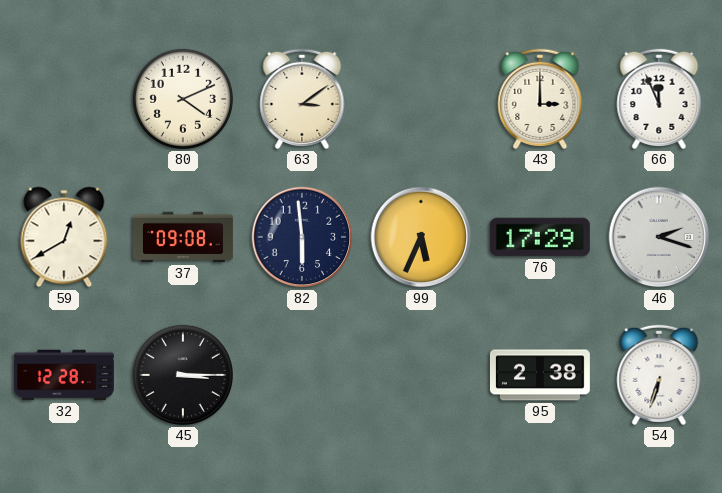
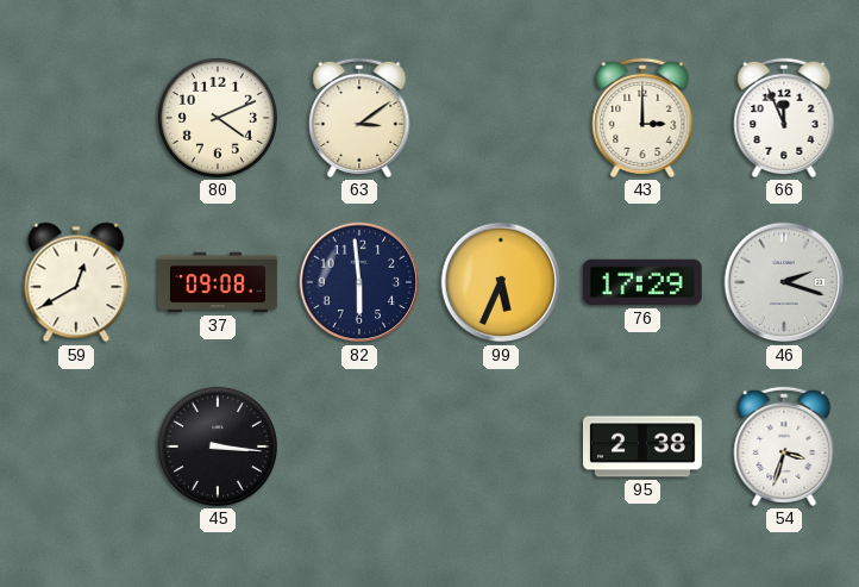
32: 12:28 -> none
45: 3:15 -> 3:16
54: 6:33 -> 3:33
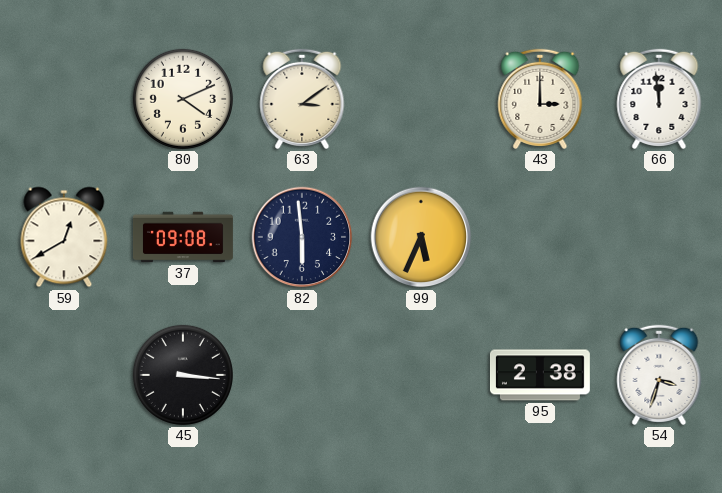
66: 11:56 -> 11:59
76: 17:29 -> none
46: 2:18 -> none
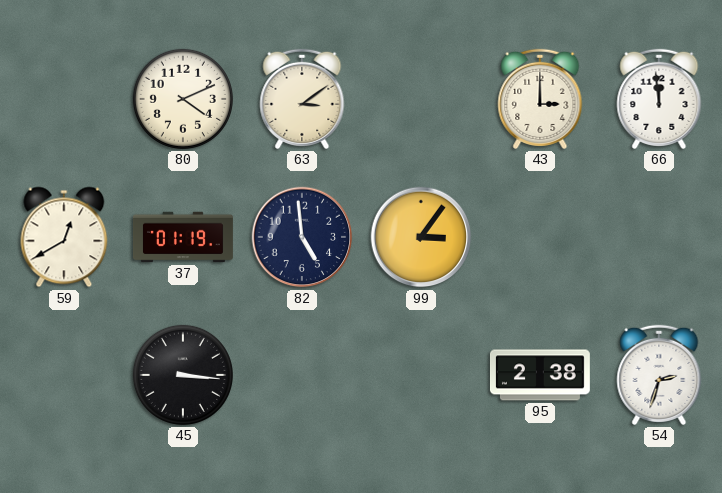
37: 09:08 -> 01:19
82: 5:59 -> 4:59
99: 5:34 -> 3:06
54: 3:33 -> 2:33
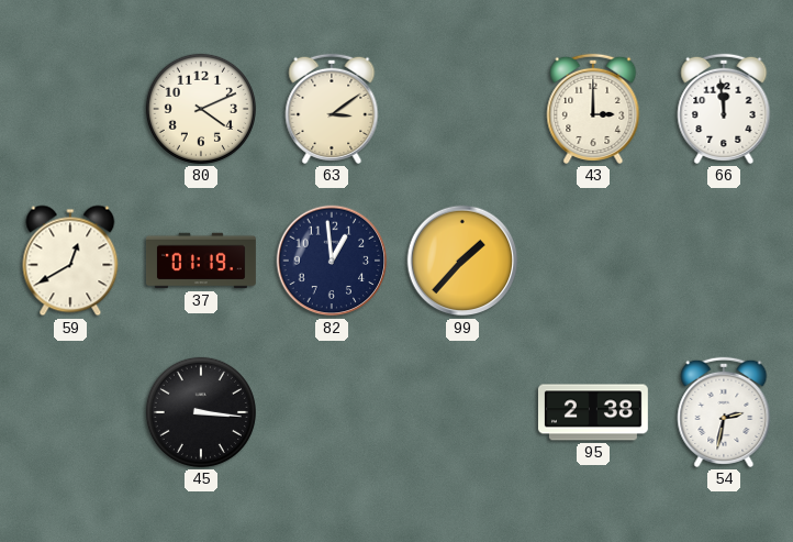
82: 4:59 -> 12:59
99: 3:06 -> 1:37
54: 2:33 -> 2:32
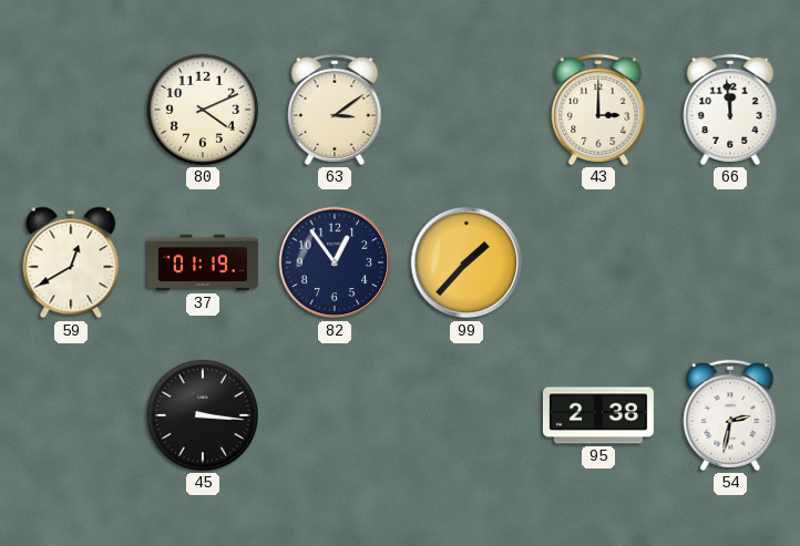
82: 12:59 -> 12:54
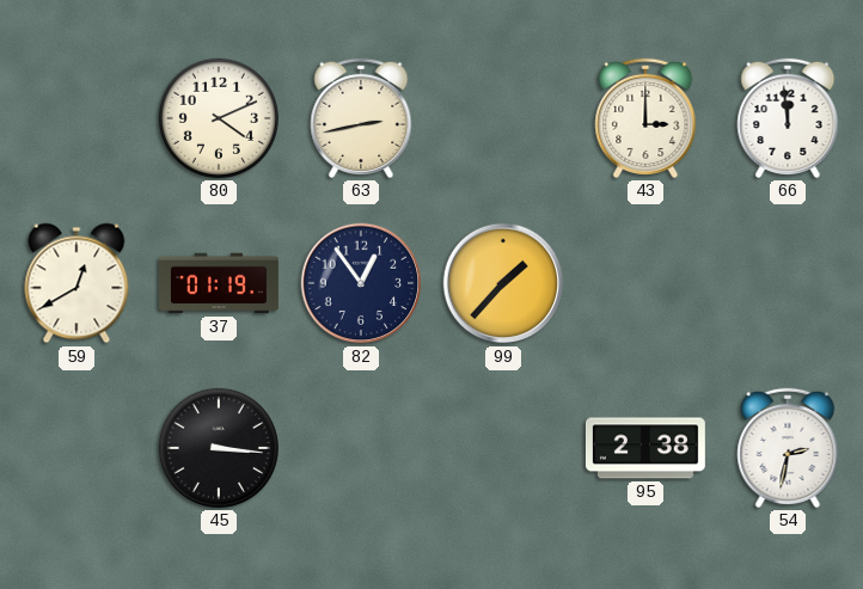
63: 3:09 -> 2:43
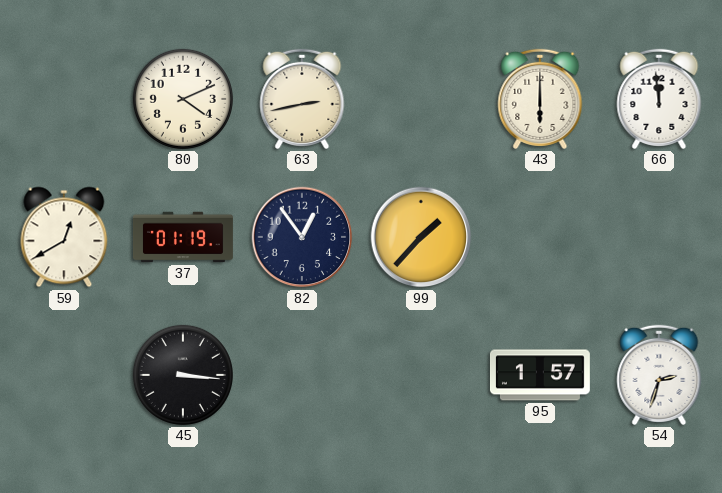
43: 3:00 -> 6:00
95: 2:38 -> 1:57
54: 2:32 -> 2:33
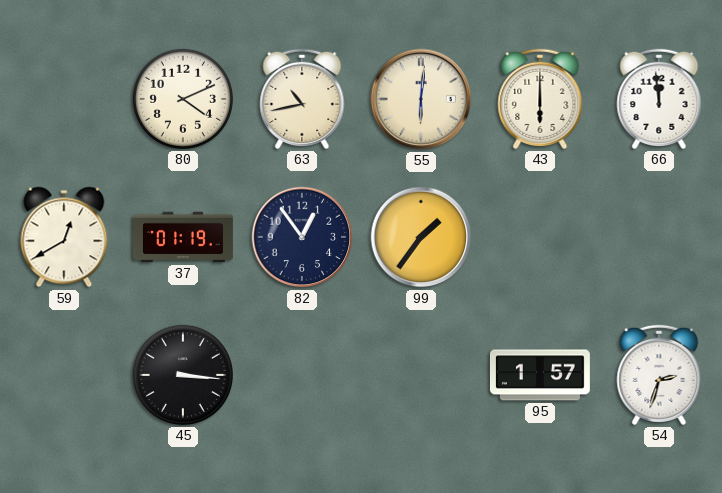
63: 2:43 -> 10:43
55: none -> 6:01
99: 1:37 -> 1:36
